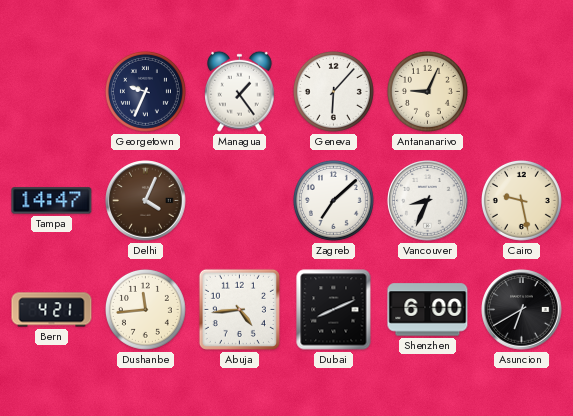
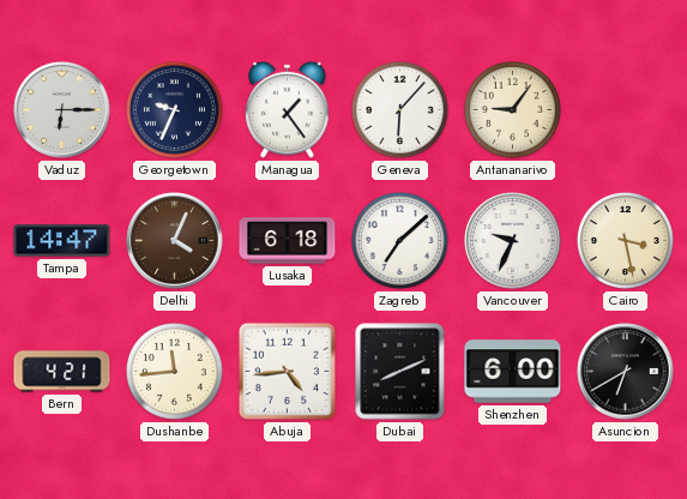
Vaduz: none -> 6:15
Antananarivo: 9:04 -> 9:06
Lusaka: none -> 6:18
Vancouver: 8:34 -> 9:34
Cairo: 9:28 -> 3:28
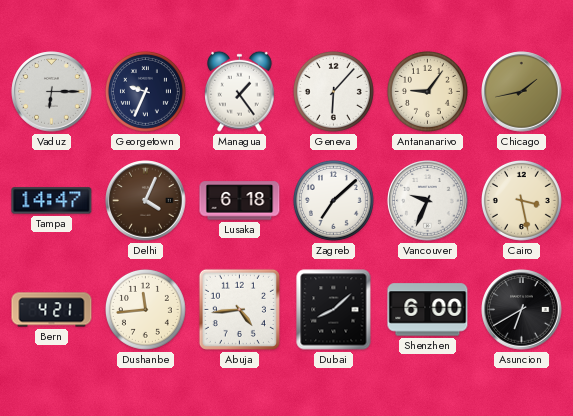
Chicago: none -> 1:43
Dubai: 8:11 -> 8:08
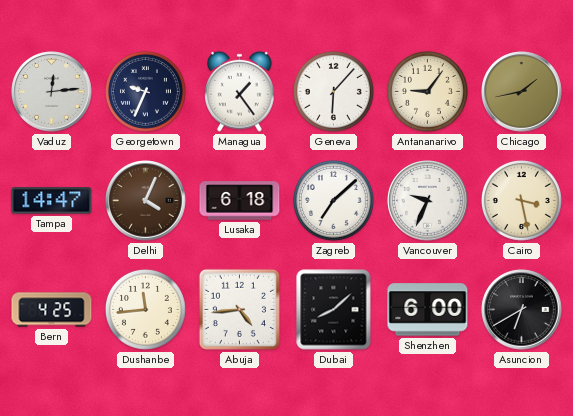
Vaduz: 6:15 -> 12:14
Bern: 4:21 -> 4:25
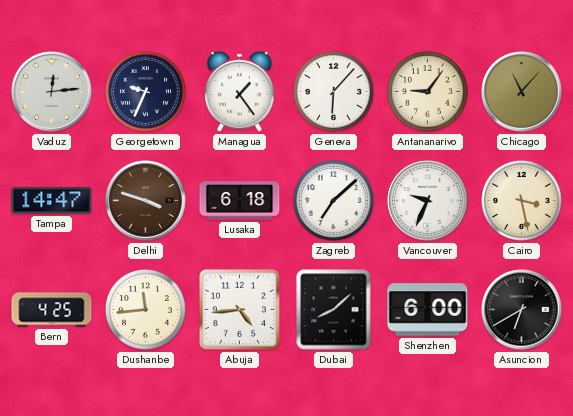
Chicago: 1:43 -> 11:07
Delhi: 4:04 -> 3:48
